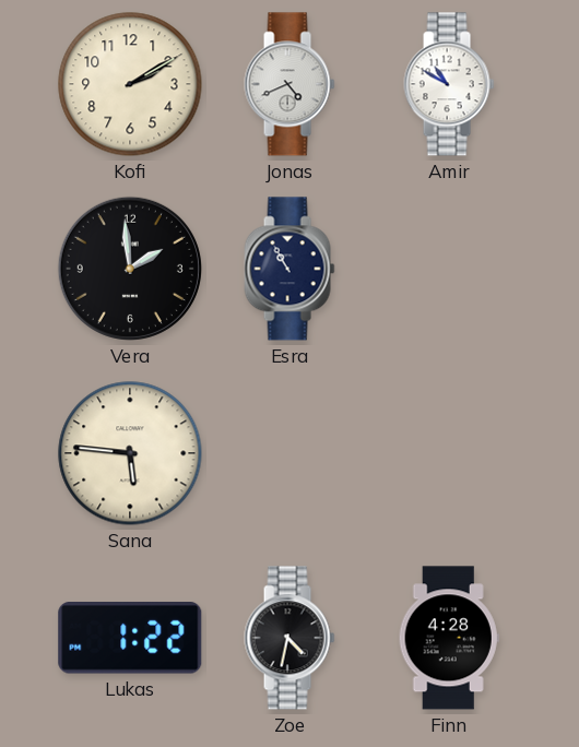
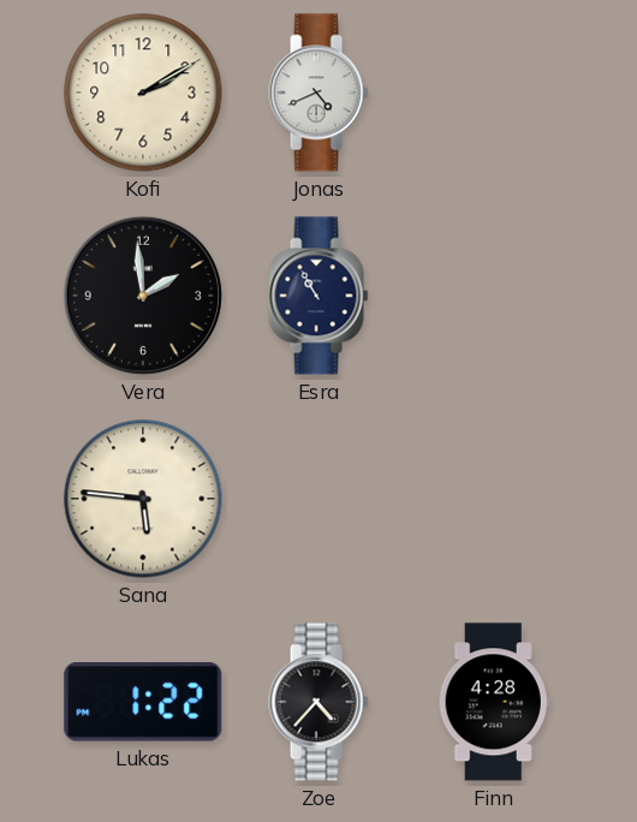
Amir: 10:50 -> none
Zoe: 4:32 -> 4:37
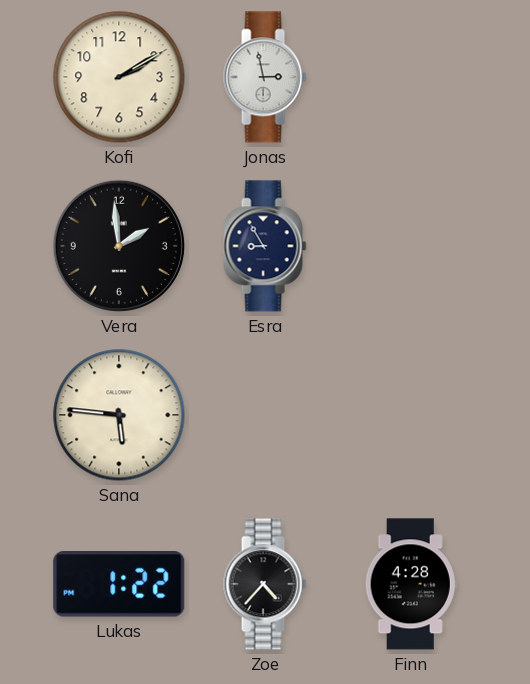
Jonas: 4:41 -> 2:58
Esra: 10:55 -> 8:55
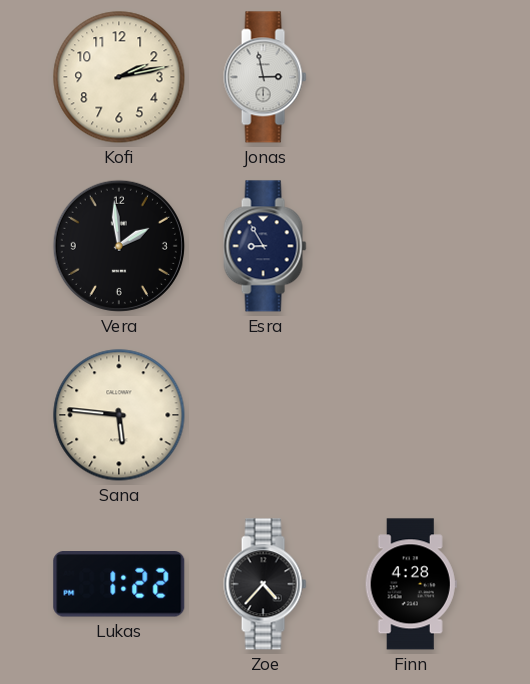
Kofi: 2:10 -> 2:13
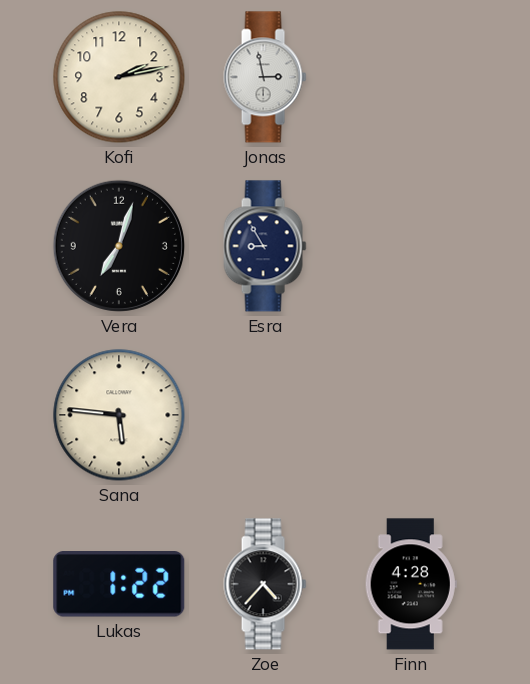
Vera: 1:59 -> 7:03
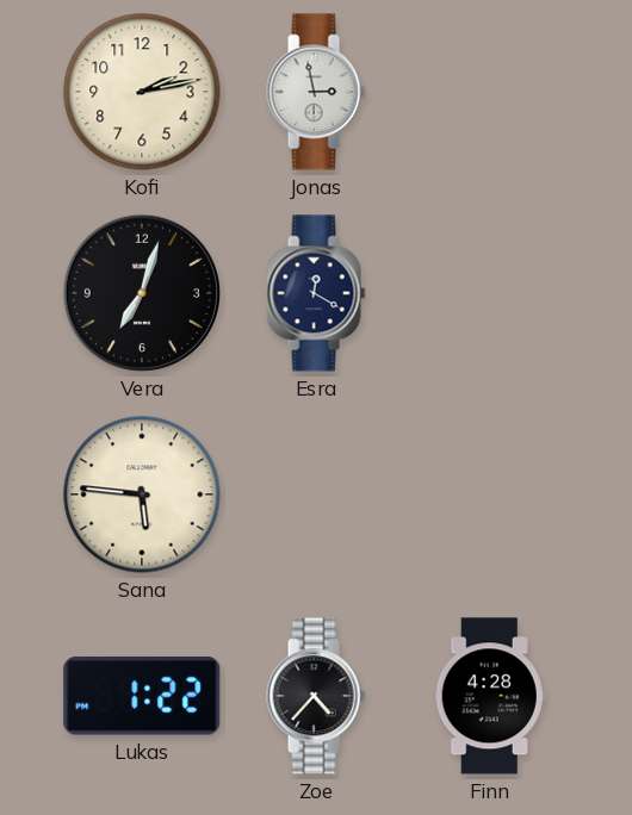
Esra: 8:55 -> 12:20
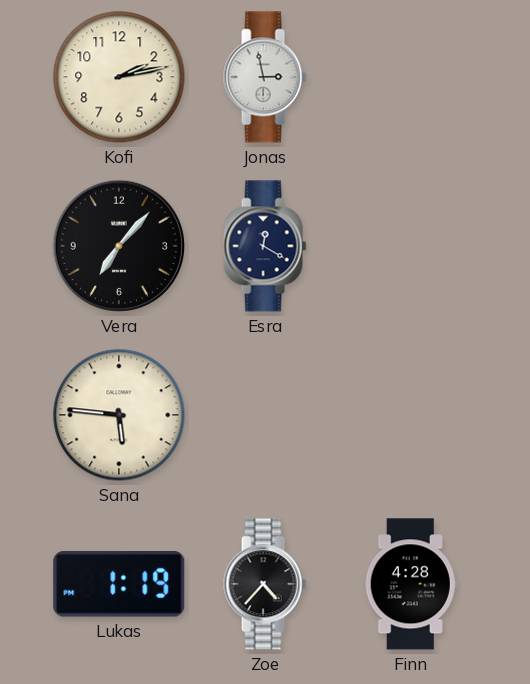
Vera: 7:03 -> 7:07
Lukas: 1:22 -> 1:19
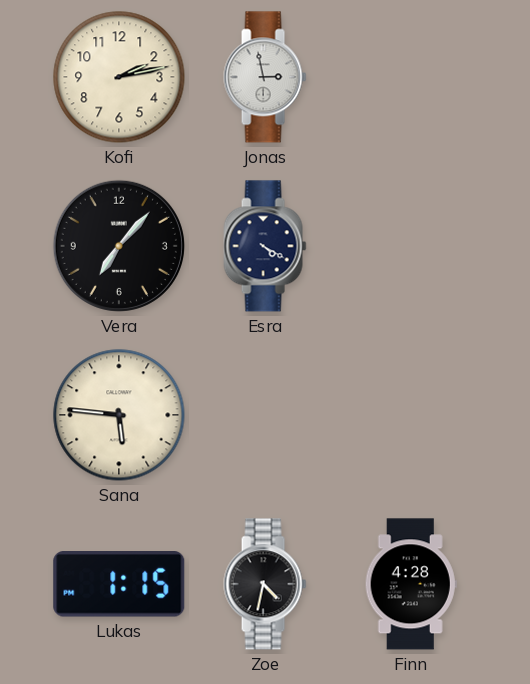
Esra: 12:20 -> 4:20
Lukas: 1:19 -> 1:15
Zoe: 4:37 -> 4:32
